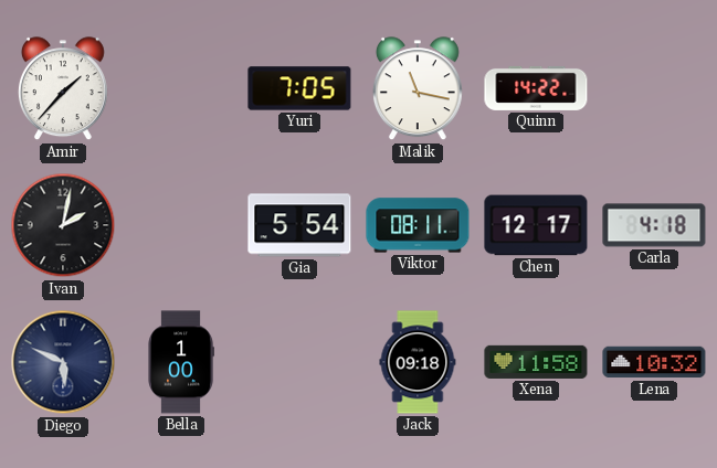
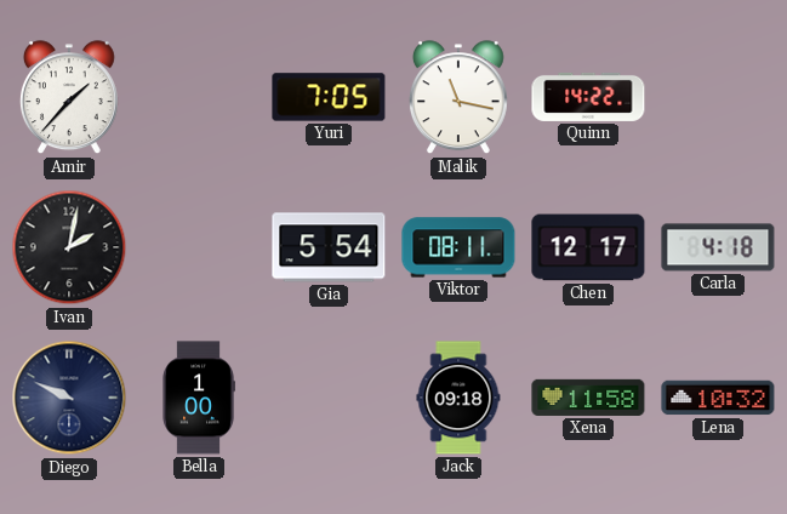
Diego: 5:49 -> 9:49
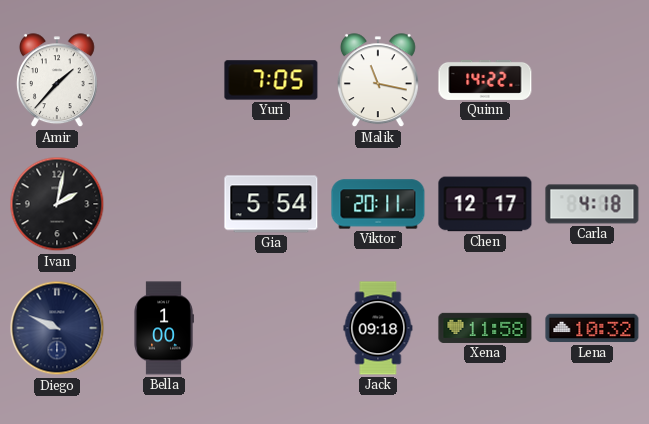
Viktor: 08:11 -> 20:11
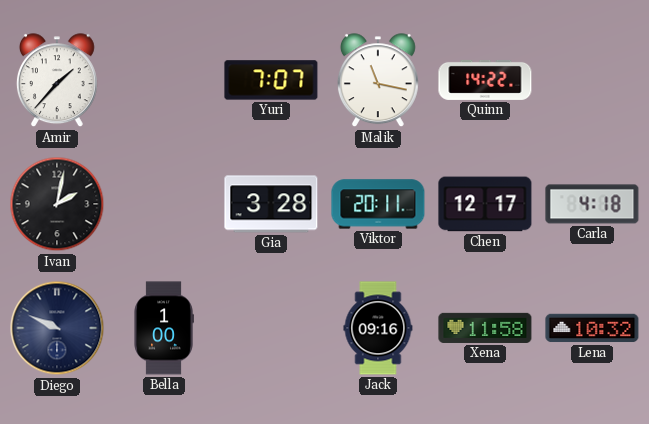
Yuri: 7:05 -> 7:07
Gia: 5:54 -> 3:28
Jack: 09:18 -> 09:16
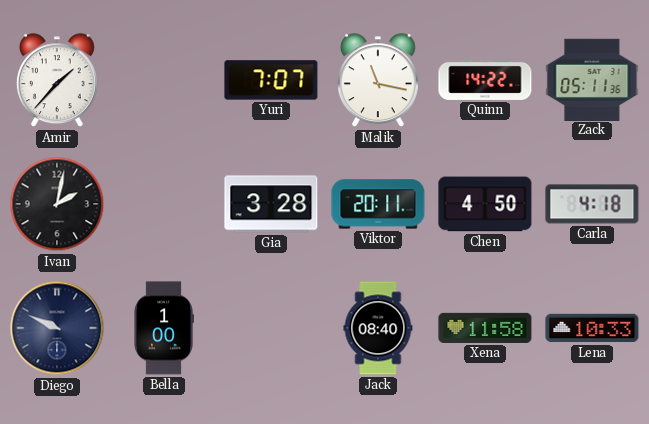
Zack: none -> 05:11
Chen: 12:17 -> 4:50
Jack: 09:16 -> 08:40
Lena: 10:32 -> 10:33
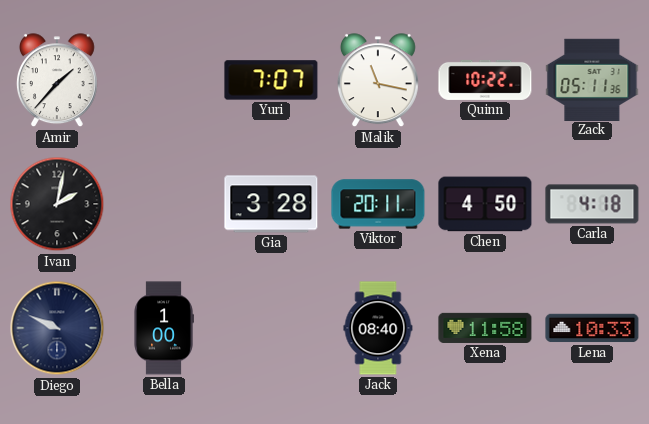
Quinn: 14:22 -> 10:22
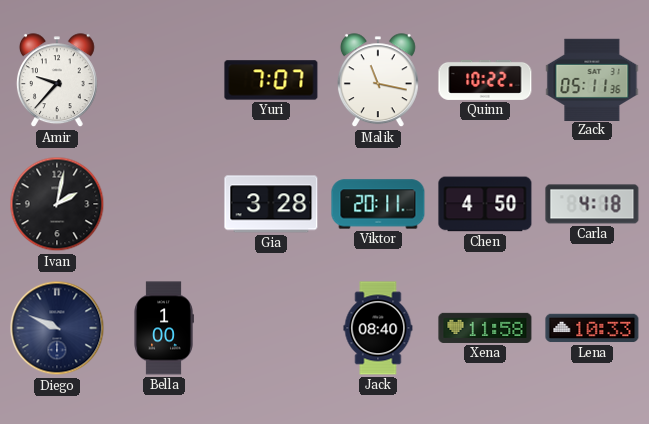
Amir: 1:37 -> 9:37
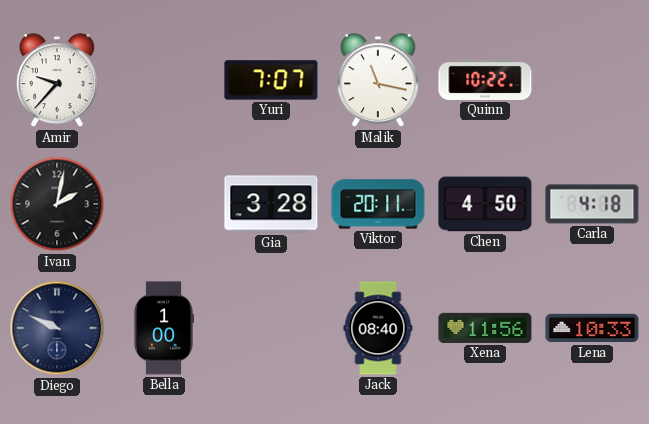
Zack: 05:11 -> none
Xena: 11:58 -> 11:56
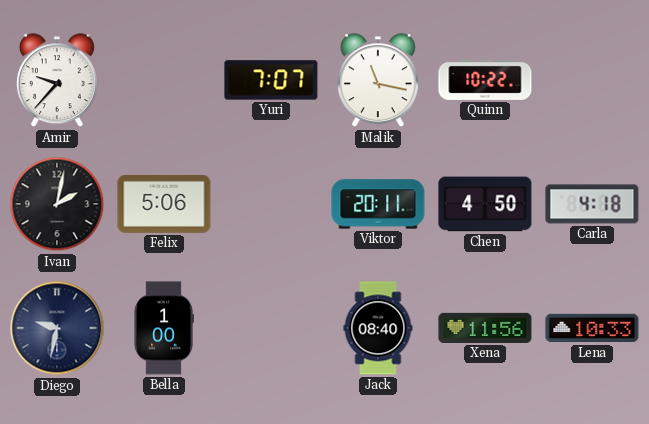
Felix: none -> 5:06
Gia: 3:28 -> none
Diego: 9:49 -> 9:32
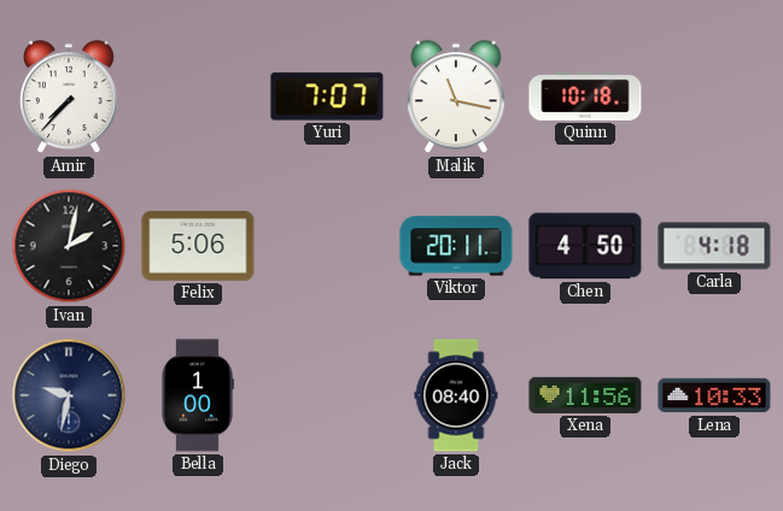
Amir: 9:37 -> 7:37
Quinn: 10:22 -> 10:18
